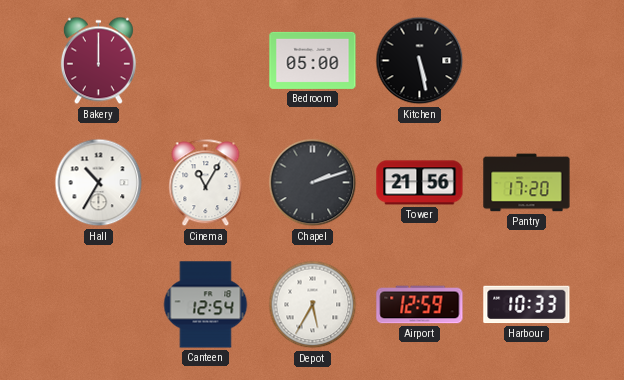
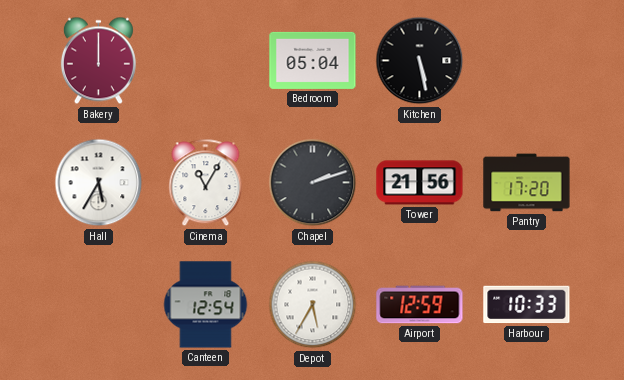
Bedroom: 05:00 -> 05:04
Hall: 10:35 -> 5:35
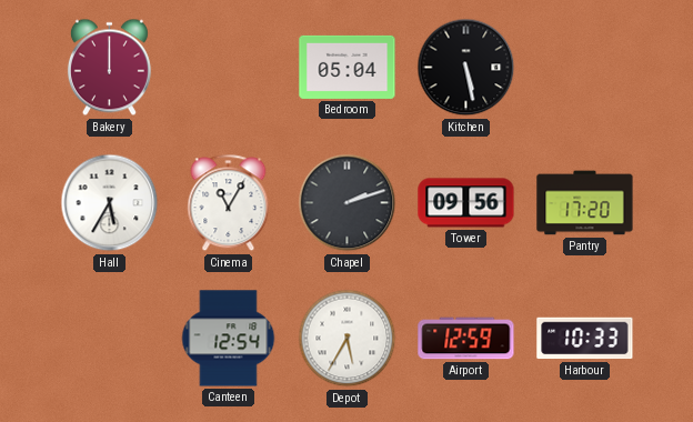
Tower: 21:56 -> 09:56
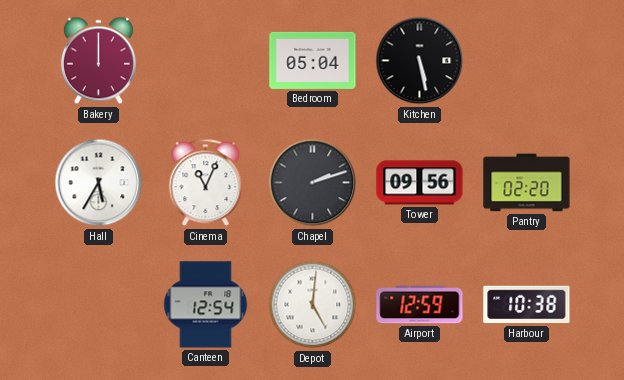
Cinema: 11:05 -> 11:04
Pantry: 17:20 -> 02:20
Depot: 5:35 -> 5:01
Harbour: 10:33 -> 10:38
